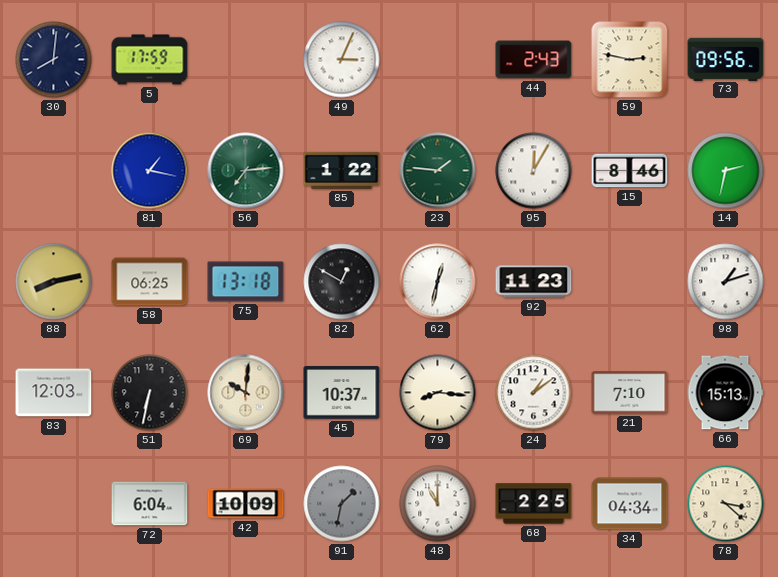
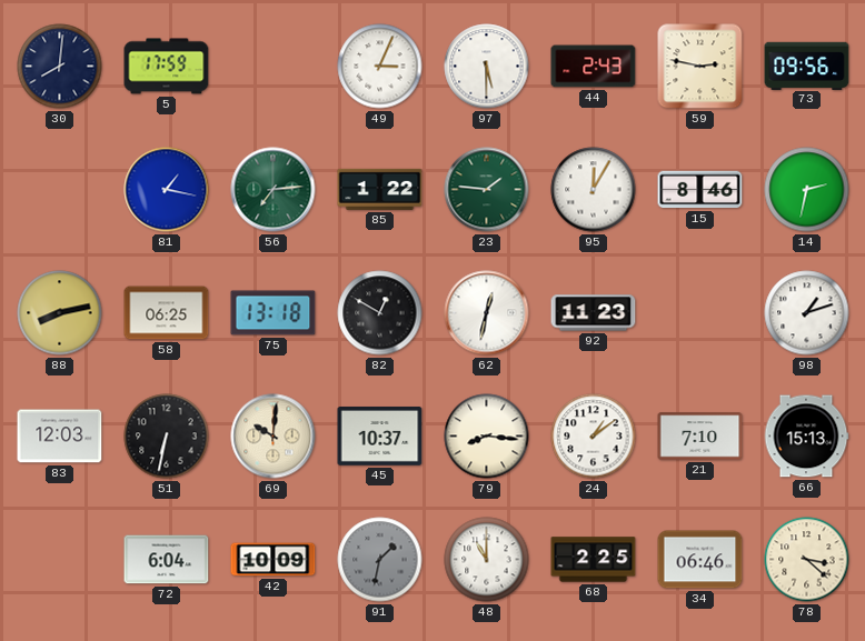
97: none -> 5:30
34: 04:34 -> 06:46
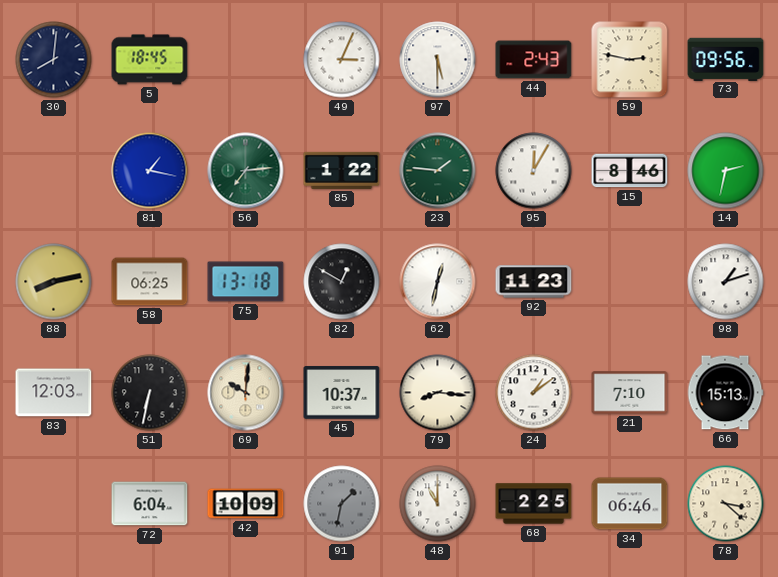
5: 17:59 -> 18:45
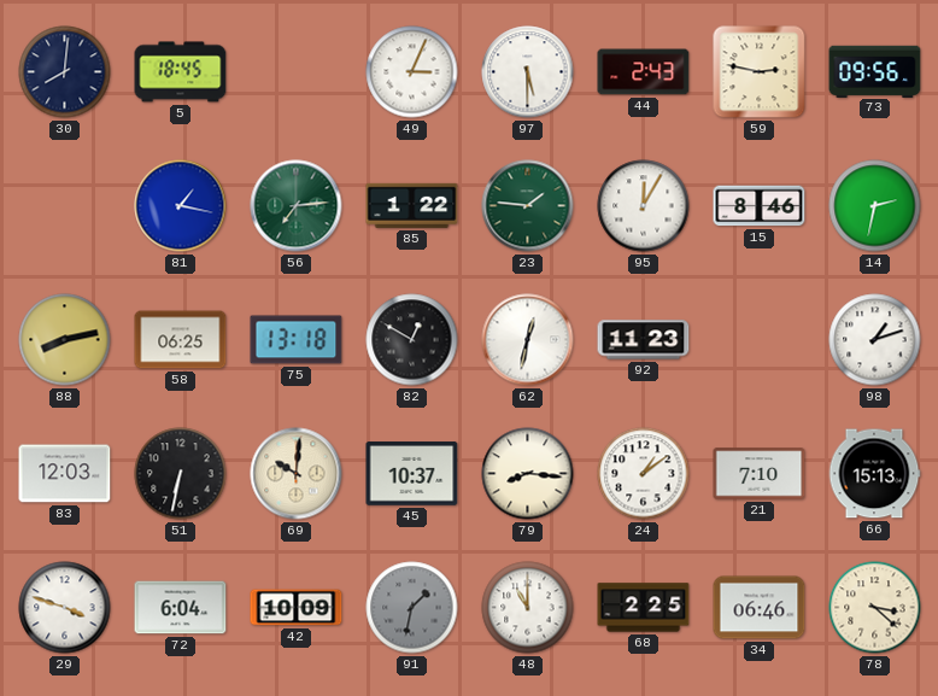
29: none -> 3:48
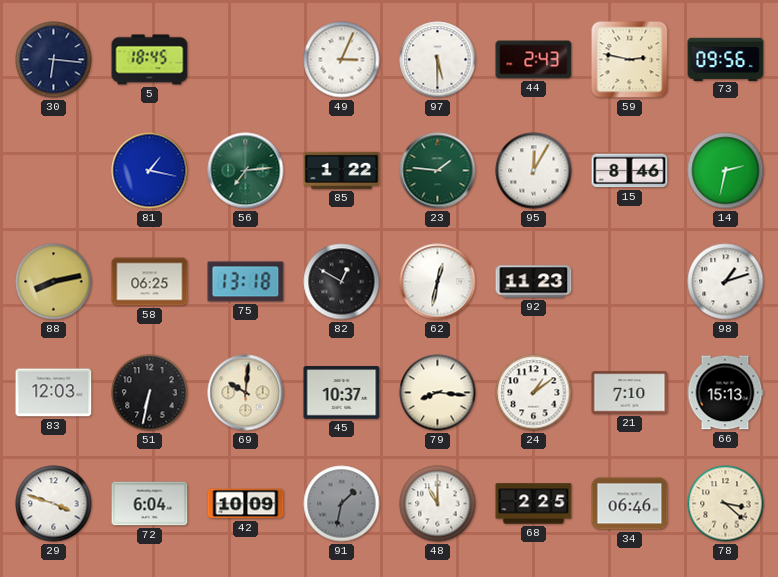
30: 8:01 -> 6:16
